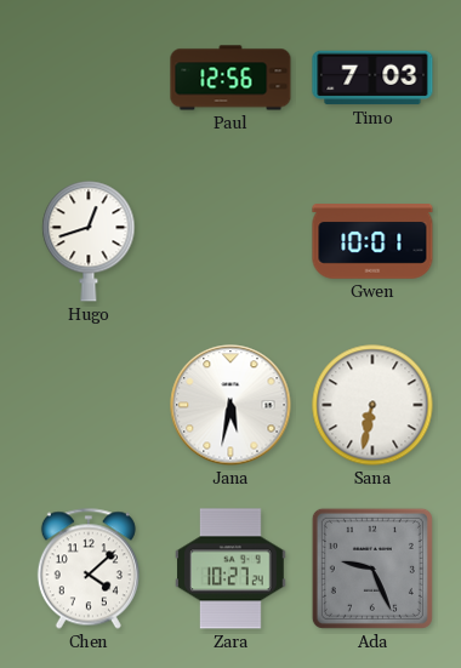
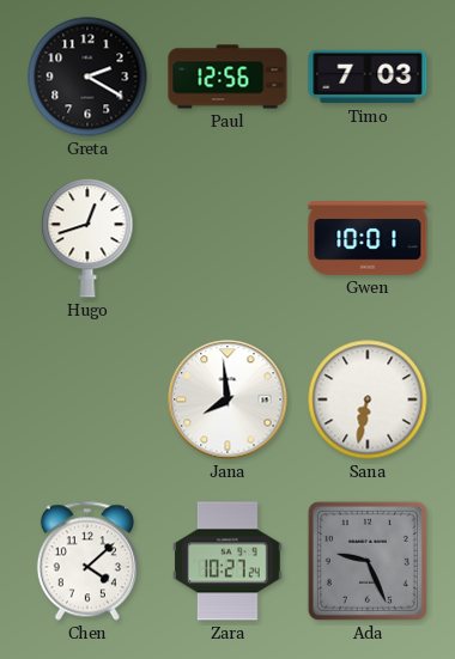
Greta: none -> 2:20
Jana: 5:32 -> 7:59
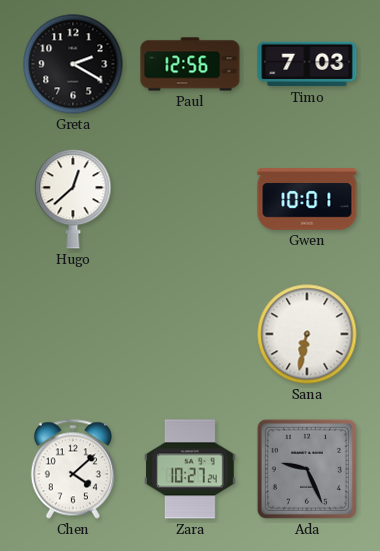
Hugo: 12:42 -> 12:38
Jana: 7:59 -> none
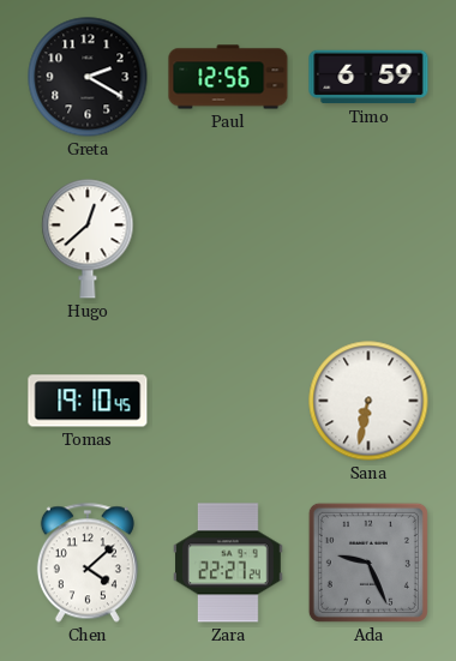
Timo: 7:03 -> 6:59
Gwen: 10:01 -> none
Tomas: none -> 19:10
Zara: 10:27 -> 22:27
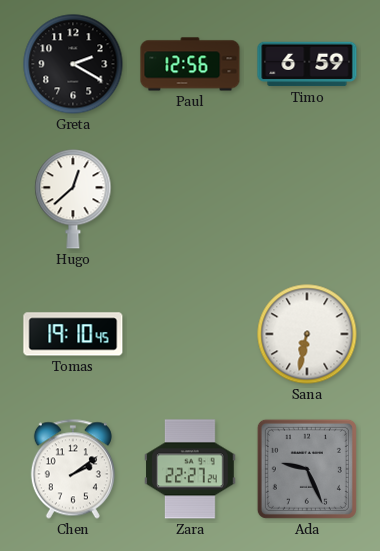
Chen: 4:08 -> 2:09
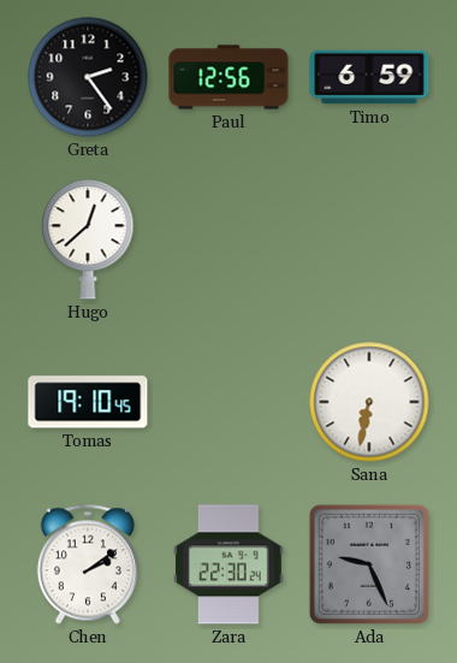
Greta: 2:20 -> 2:24
Zara: 22:27 -> 22:30
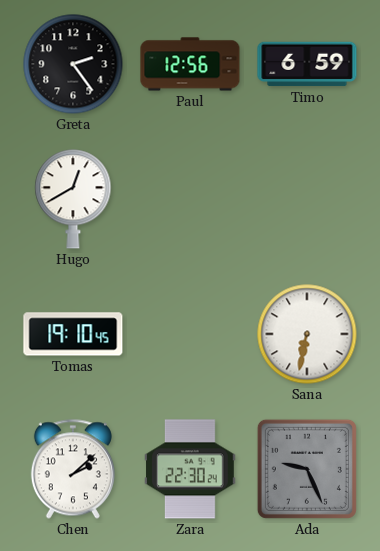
Hugo: 12:38 -> 12:40
Chen: 2:09 -> 2:08
